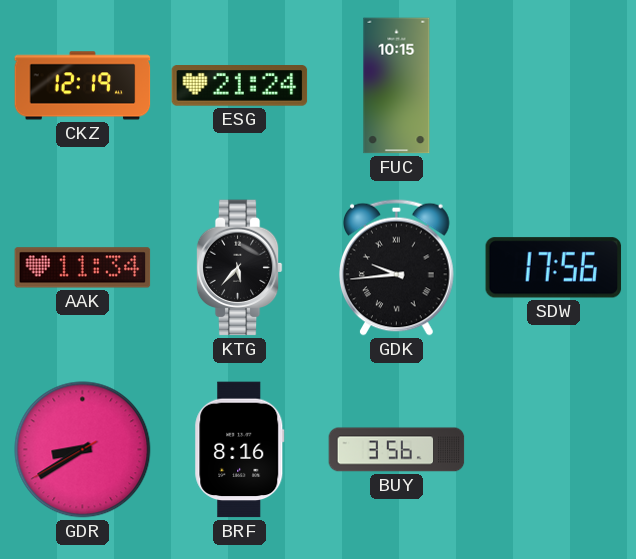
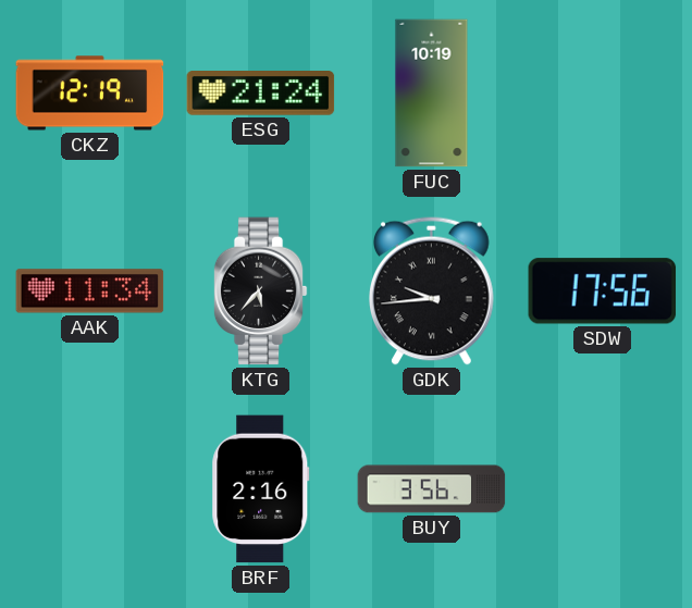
FUC: 10:15 -> 10:19
GDR: 8:39 -> none
BRF: 8:16 -> 2:16
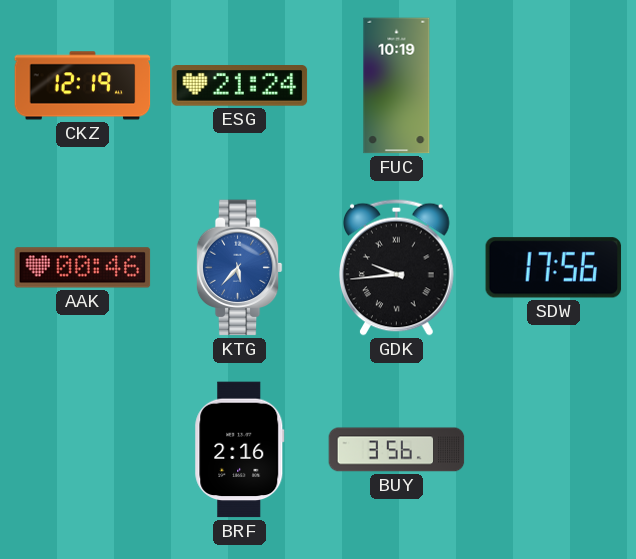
AAK: 11:34 -> 00:46
KTG dial: black -> blue
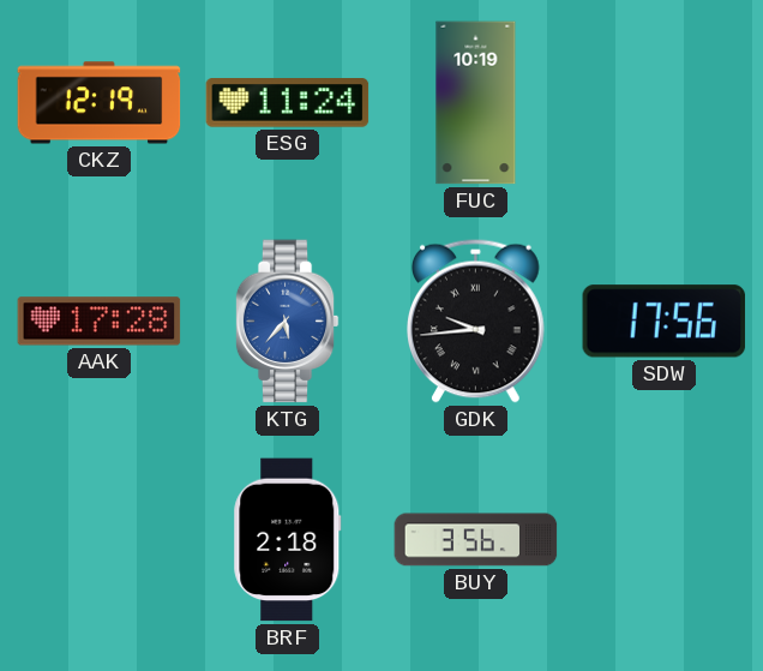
ESG: 21:24 -> 11:24
AAK: 00:46 -> 17:28
BRF: 2:16 -> 2:18
